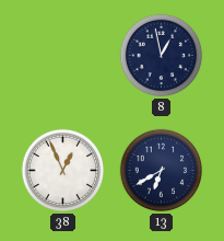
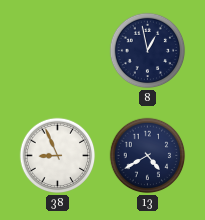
38: 12:56 -> 8:56
13: 6:40 -> 4:40
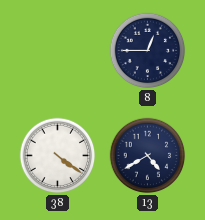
8: 12:58 -> 12:45
38: 8:56 -> 4:21
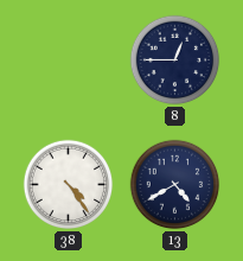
38: 4:21 -> 4:24
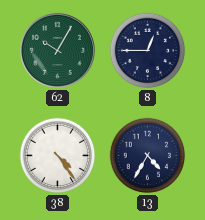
62: none -> 10:05
13: 4:40 -> 4:35
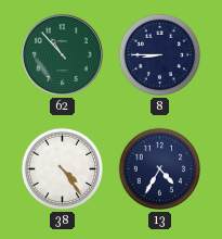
62: 10:05 -> 10:53
8: 12:45 -> 8:45
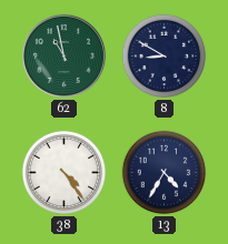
62: 10:53 -> 10:58
8: 8:45 -> 8:50
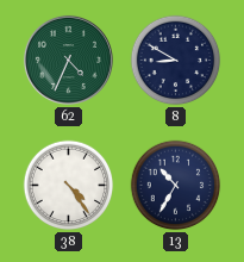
62: 10:58 -> 4:34
13: 4:35 -> 10:35
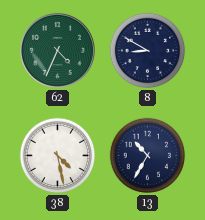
38: 4:24 -> 4:28
